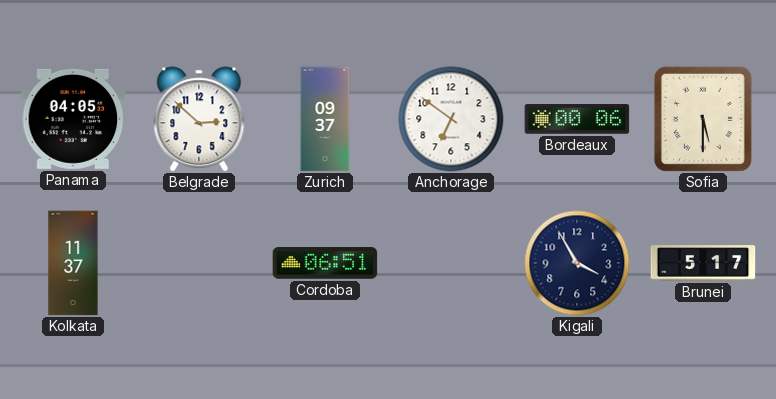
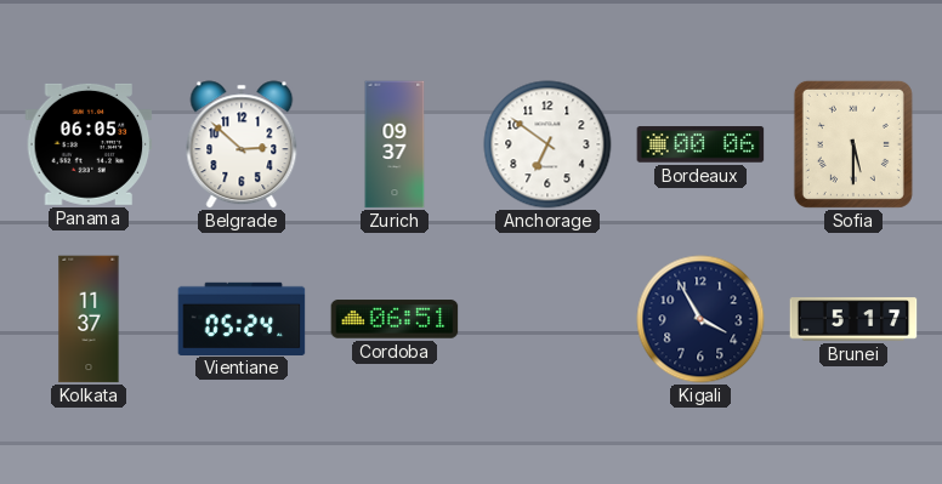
Panama: 04:05 -> 06:05
Vientiane: none -> 05:24
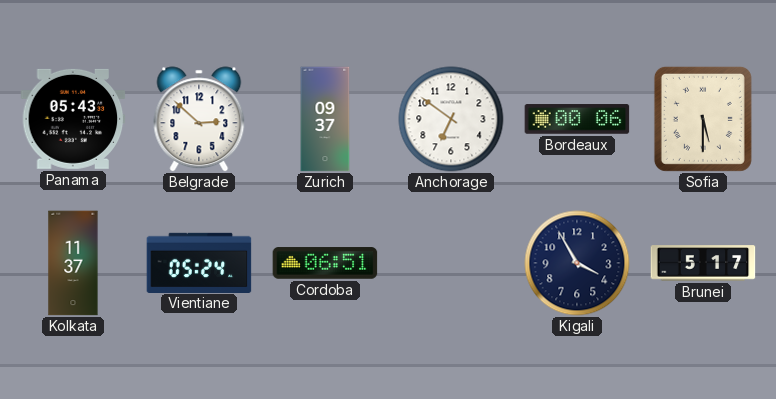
Panama: 06:05 -> 05:43
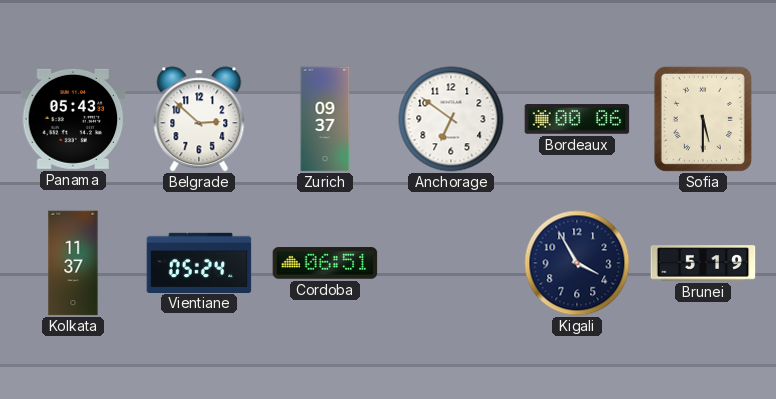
Brunei: 5:17 -> 5:19
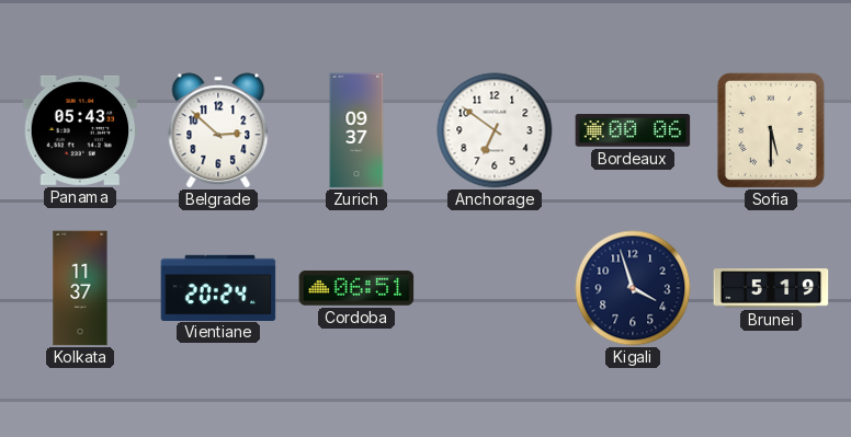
Vientiane: 05:24 -> 20:24
Kigali: 3:55 -> 3:57
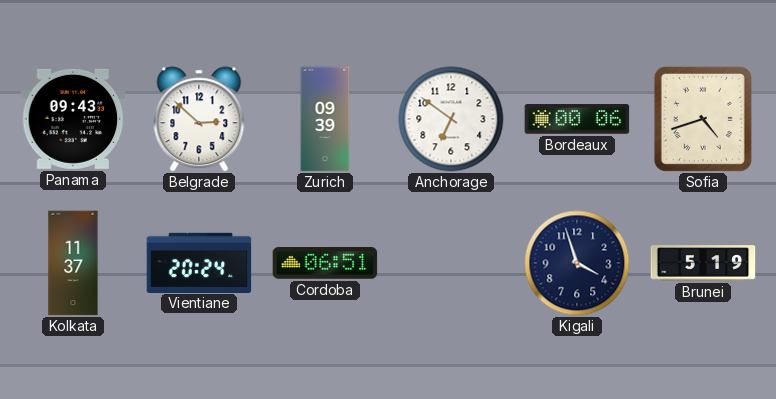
Panama: 05:43 -> 09:43
Zurich: 09:37 -> 09:39
Sofia: 5:30 -> 4:42
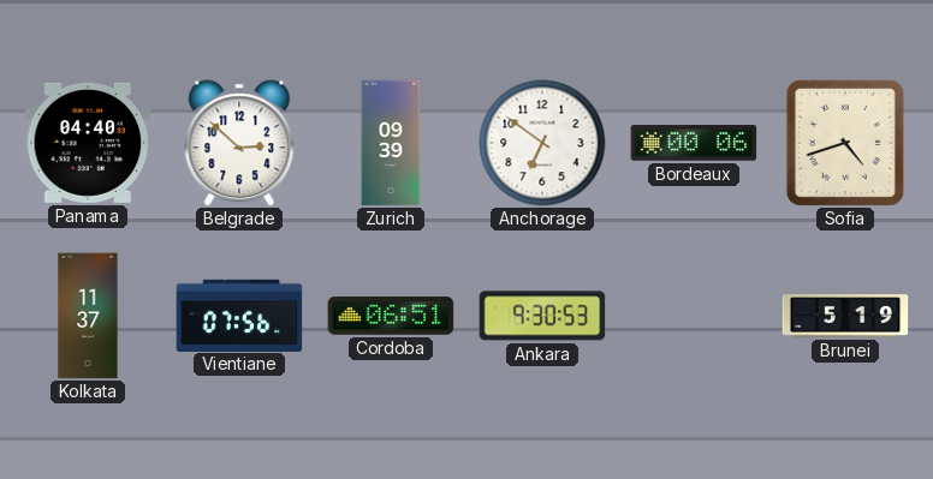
Panama: 09:43 -> 04:40
Vientiane: 20:24 -> 07:56
Ankara: none -> 9:30
Kigali: 3:57 -> none
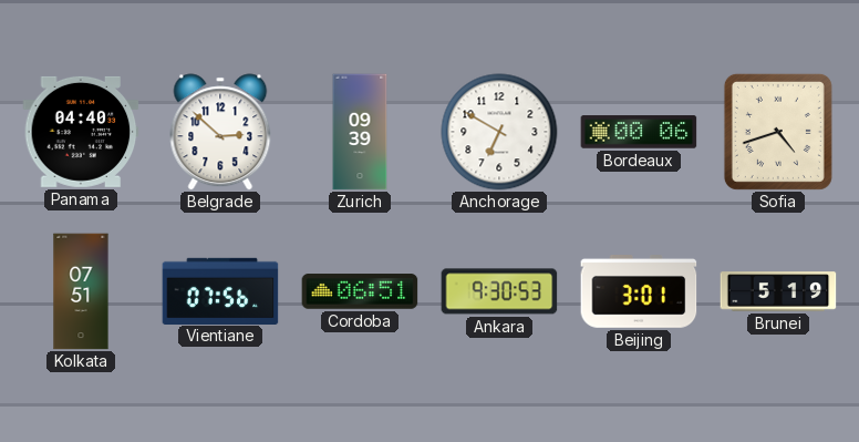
Anchorage: 6:51 -> 6:50
Kolkata: 11:37 -> 07:51
Beijing: none -> 3:01
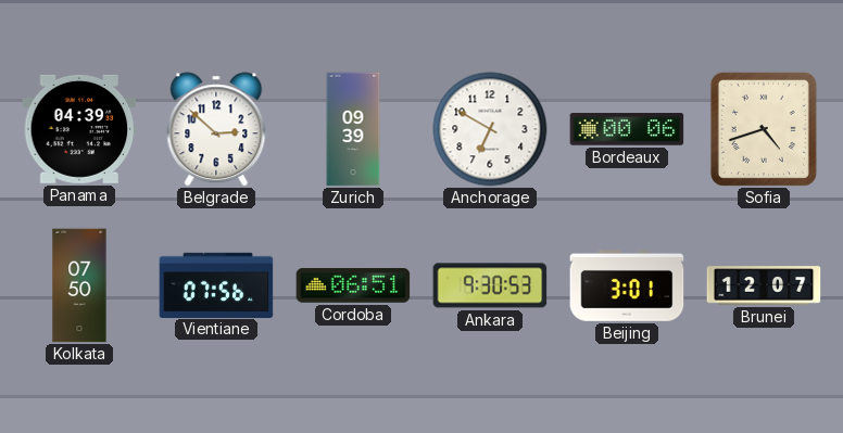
Panama: 04:40 -> 04:39
Kolkata: 07:51 -> 07:50
Brunei: 5:19 -> 12:07
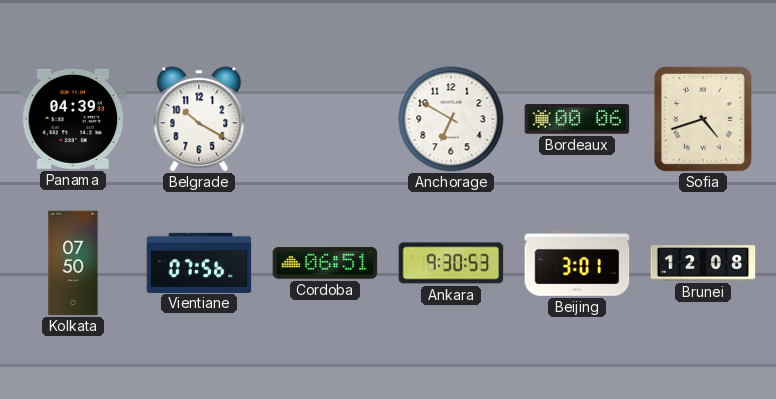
Belgrade: 2:52 -> 10:20
Zurich: 09:39 -> none
Brunei: 12:07 -> 12:08
